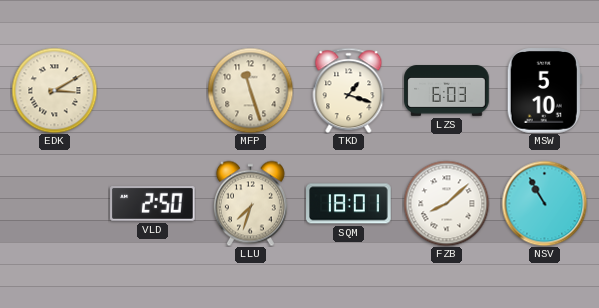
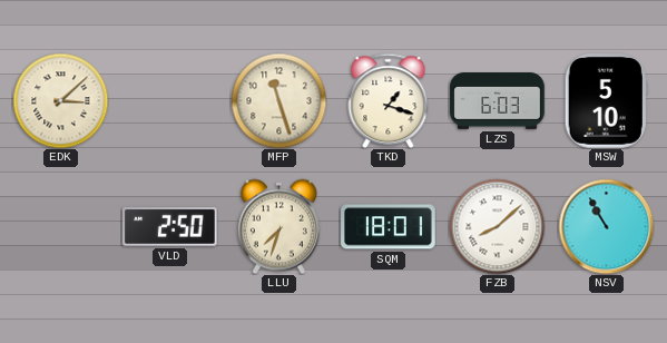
EDK: 3:10 -> 3:08
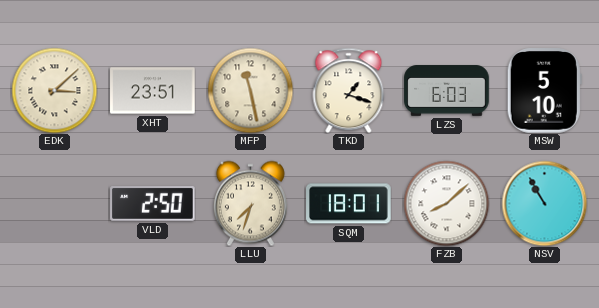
XHT: none -> 23:51
MFP: 11:27 -> 11:28
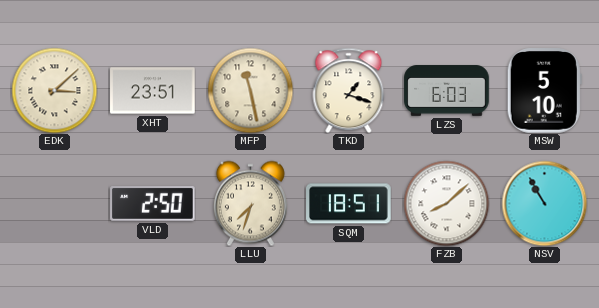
SQM: 18:01 -> 18:51
